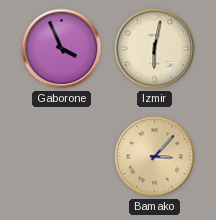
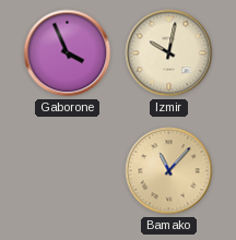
Izmir: 6:02 -> 10:02
Bamako: 3:07 -> 11:07
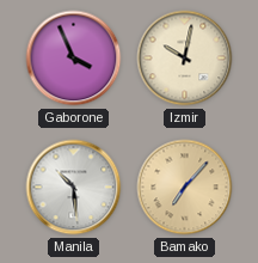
Manila: none -> 10:29
Bamako: 11:07 -> 7:07
